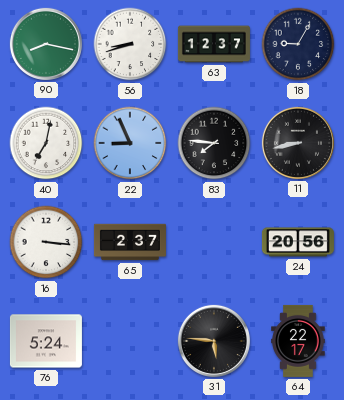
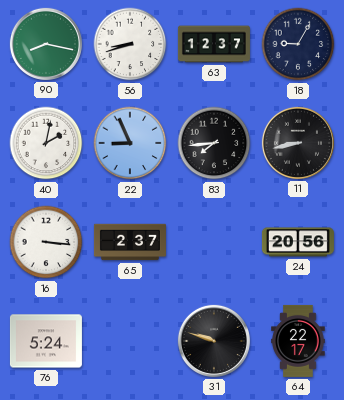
40: 7:02 -> 2:02
83: 7:46 -> 7:44
31: 5:46 -> 9:48
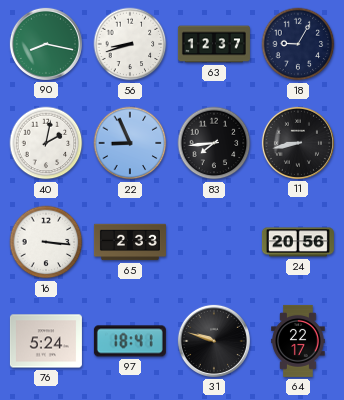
65: 2:37 -> 2:33
97: none -> 18:41
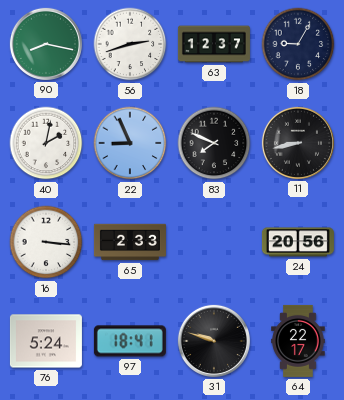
56: 8:42 -> 2:42
83: 7:44 -> 7:49
